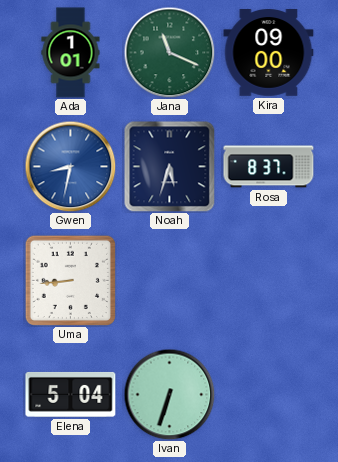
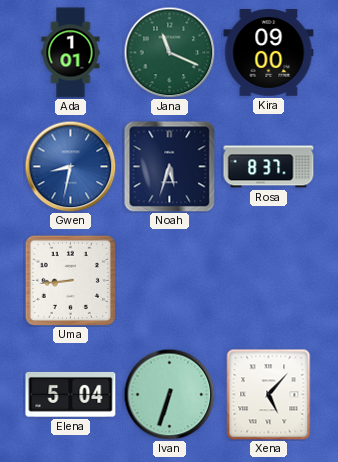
Xena: none -> 5:07
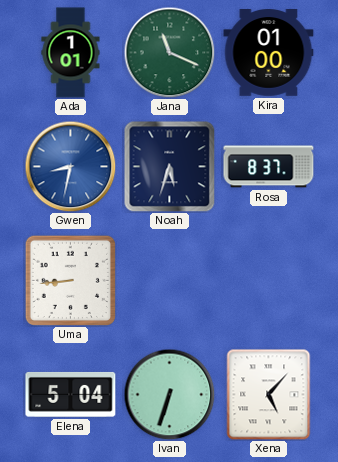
Kira: 09:00 -> 01:00
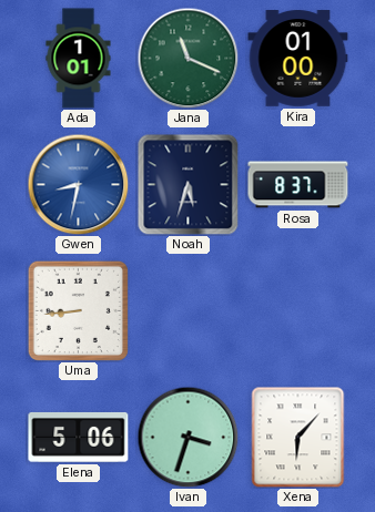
Elena: 5:04 -> 5:06
Ivan: 6:33 -> 3:33
Xena: 5:07 -> 6:07
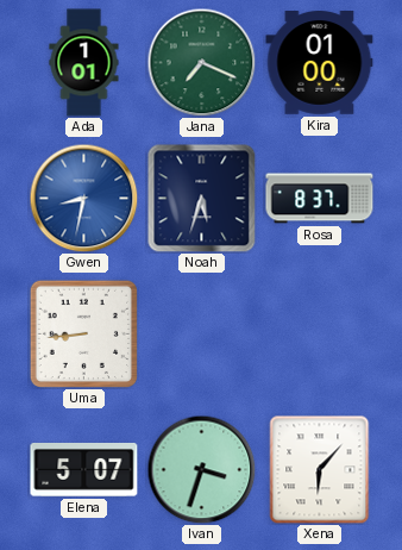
Jana: 11:19 -> 7:19
Elena: 5:06 -> 5:07
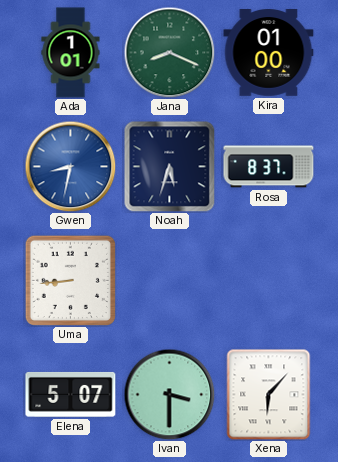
Jana: 7:19 -> 8:19
Ivan: 3:33 -> 3:30
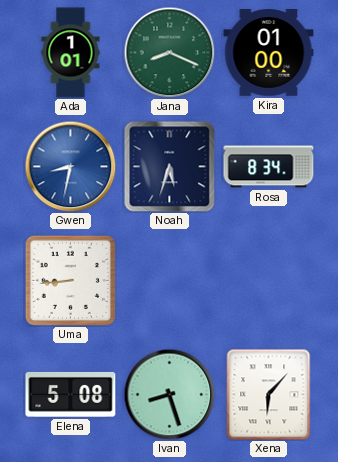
Rosa: 8:37 -> 8:34
Elena: 5:07 -> 5:08
Ivan: 3:30 -> 8:27
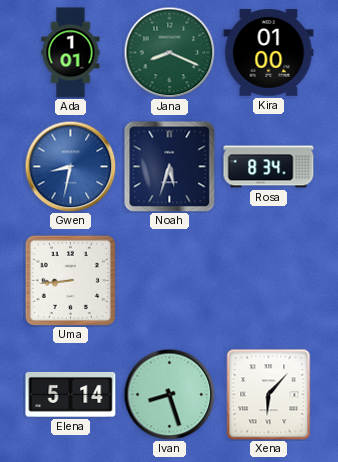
Elena: 5:08 -> 5:14
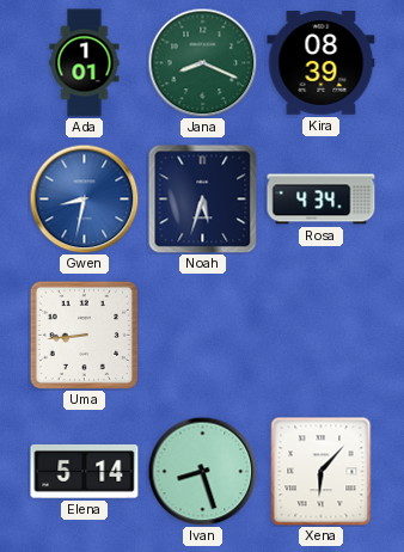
Kira: 01:00 -> 08:39
Rosa: 8:34 -> 4:34
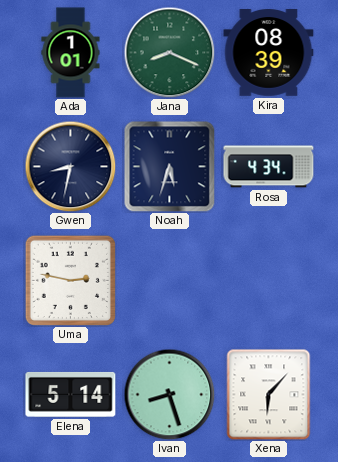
Gwen dial: blue -> navy
Uma: 8:44 -> 2:47
